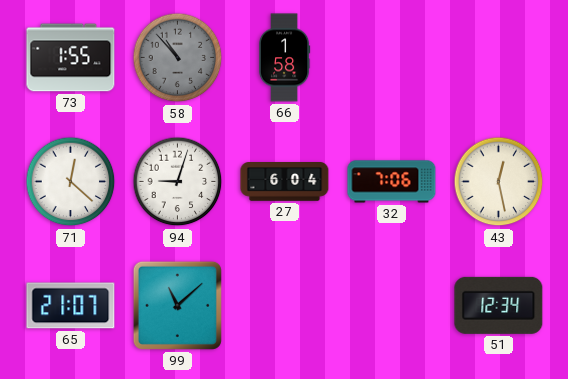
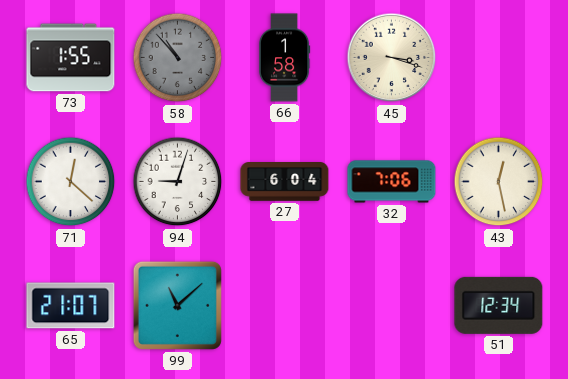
45: none -> 3:18
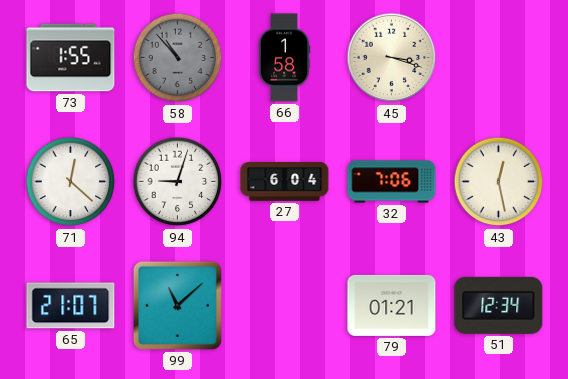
79: none -> 01:21
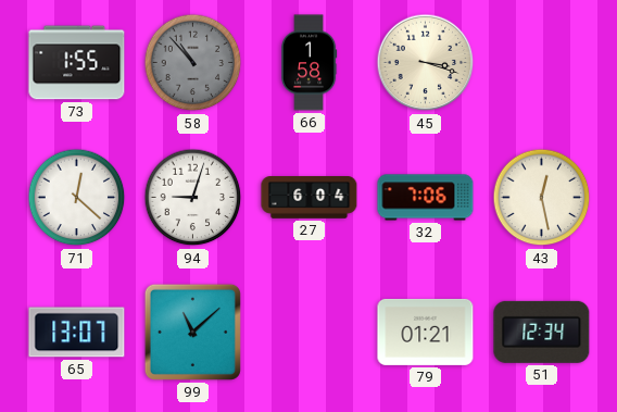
65: 21:07 -> 13:07
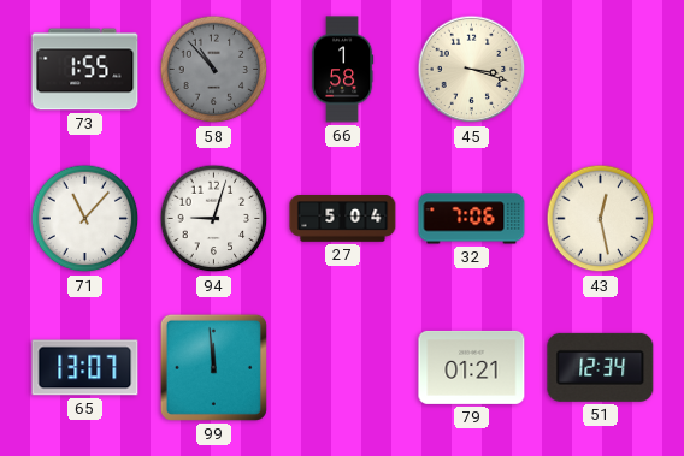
71: 12:22 -> 11:07
27: 6:04 -> 5:04
99: 11:08 -> 11:59
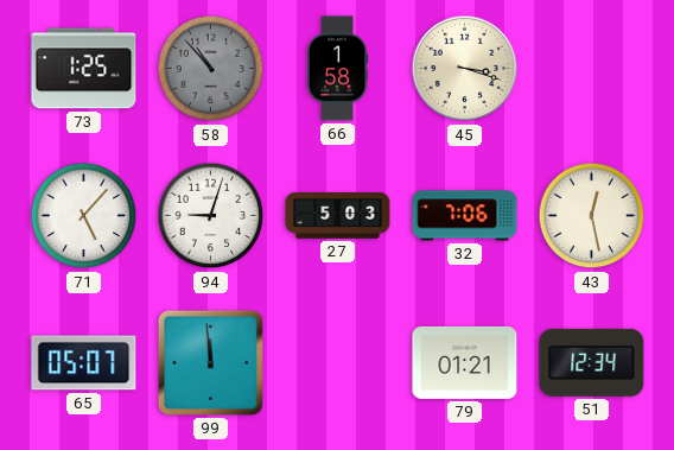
73: 1:55 -> 1:25
71: 11:07 -> 5:07
27: 5:04 -> 5:03
65: 13:07 -> 05:07
